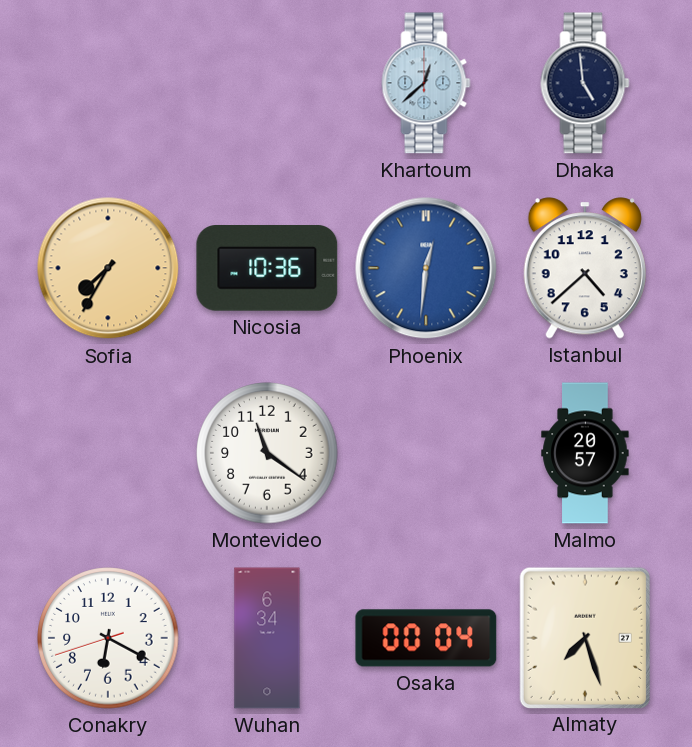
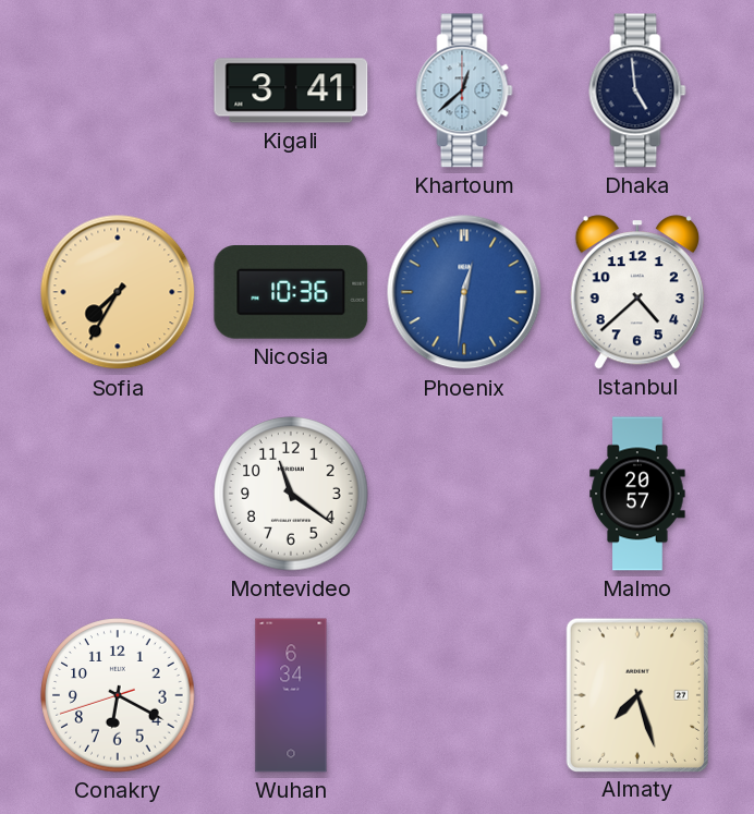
Kigali: none -> 3:41
Osaka: 00:04 -> none
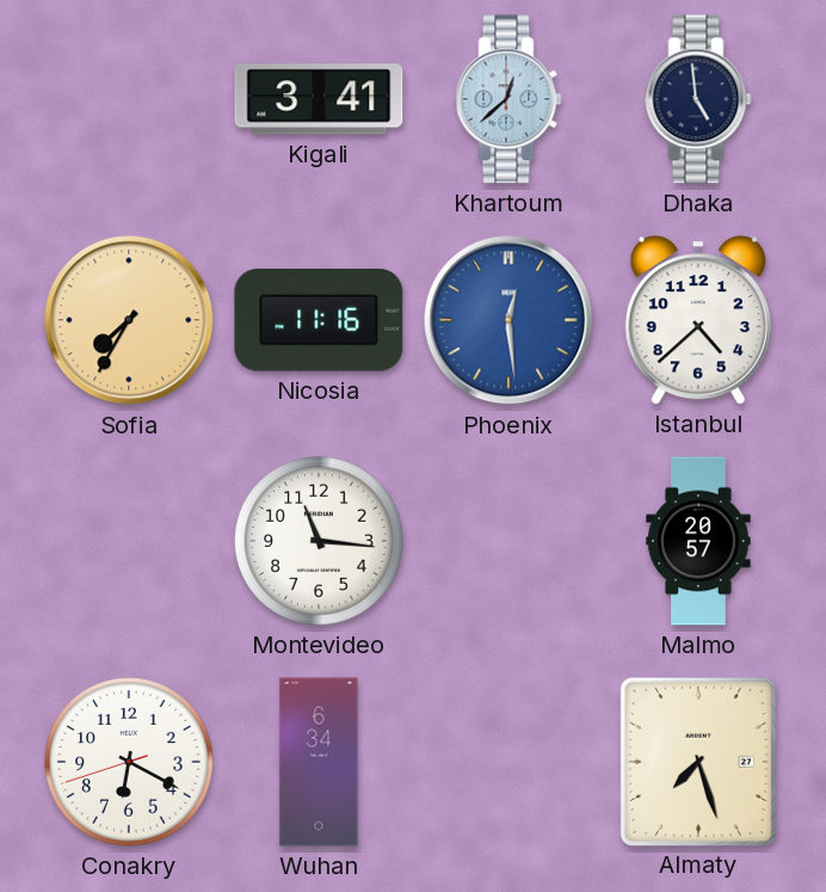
Nicosia: 10:36 -> 11:16
Phoenix: 12:31 -> 12:29
Montevideo: 11:21 -> 11:16
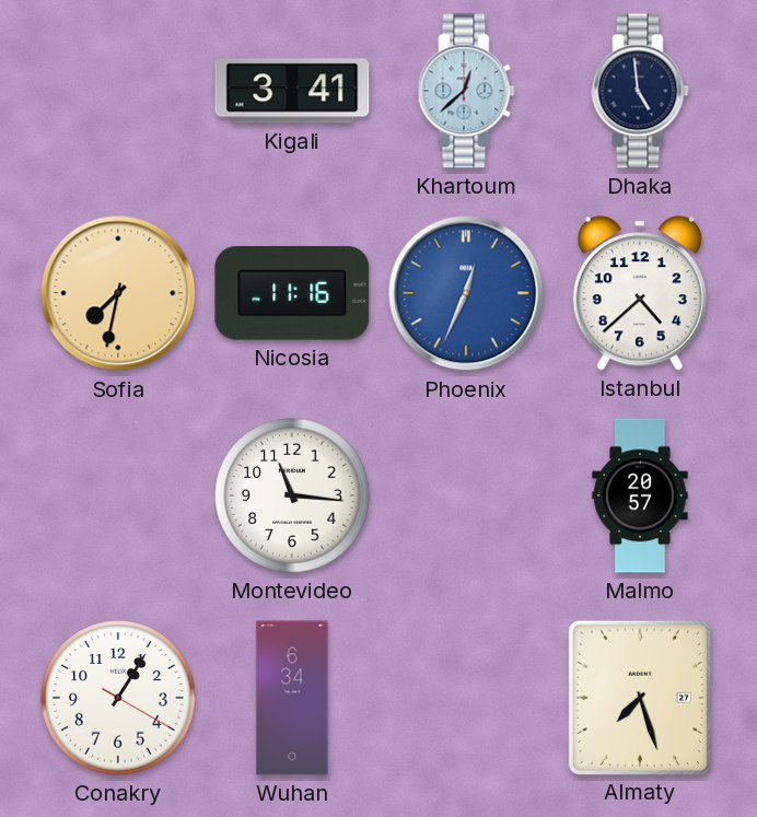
Sofia: 7:35 -> 7:32
Phoenix: 12:29 -> 12:34
Conakry: 6:19 -> 1:05
